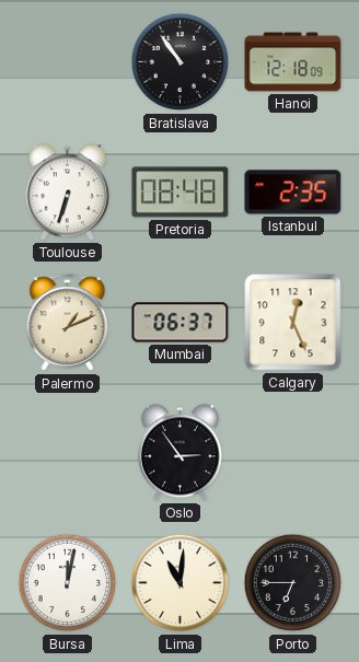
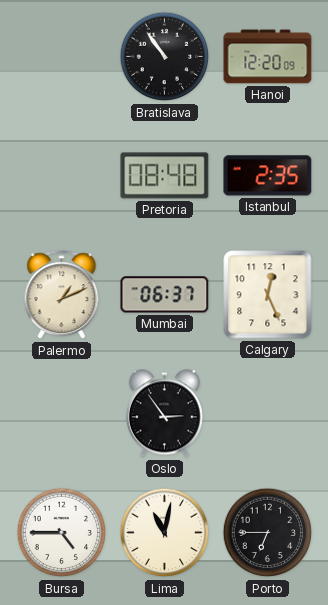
Hanoi: 12:18 -> 12:20
Toulouse: 6:33 -> none
Bursa: 12:02 -> 4:45
Lima: 11:01 -> 11:02
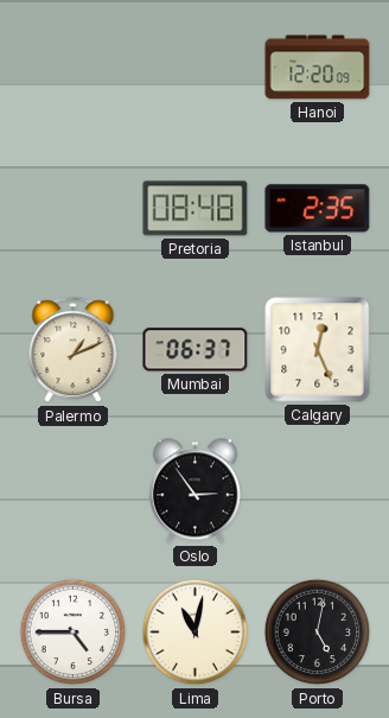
Bratislava: 10:54 -> none
Porto: 6:45 -> 5:02
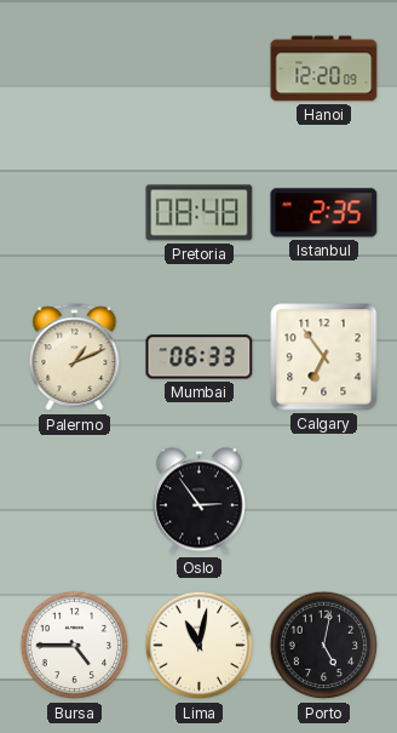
Mumbai: 06:37 -> 06:33
Calgary: 12:26 -> 6:54
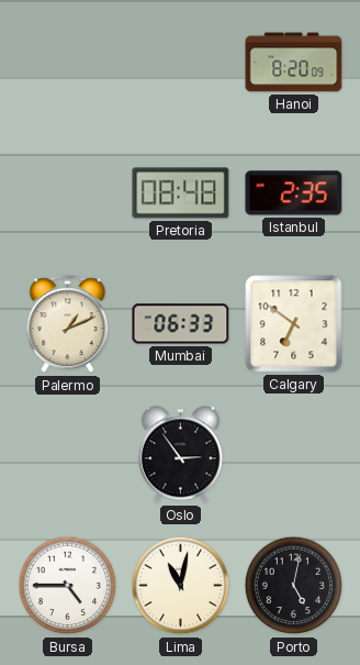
Hanoi: 12:20 -> 8:20
Calgary: 6:54 -> 6:51
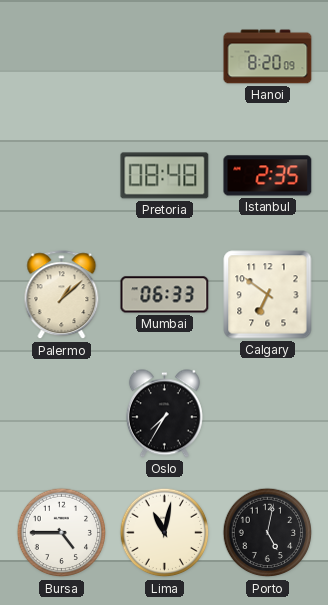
Palermo: 1:11 -> 1:08
Oslo: 2:54 -> 7:35
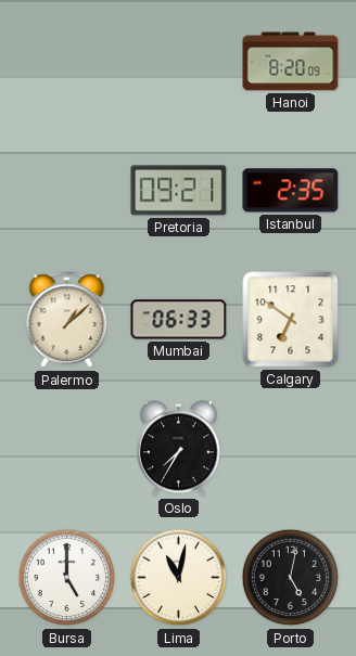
Pretoria: 08:48 -> 09:21
Bursa: 4:45 -> 5:00
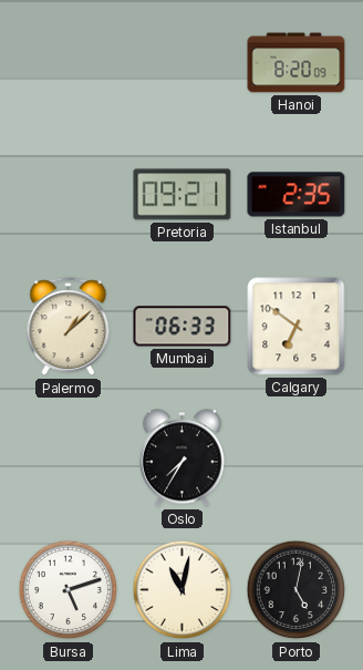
Bursa: 5:00 -> 5:12
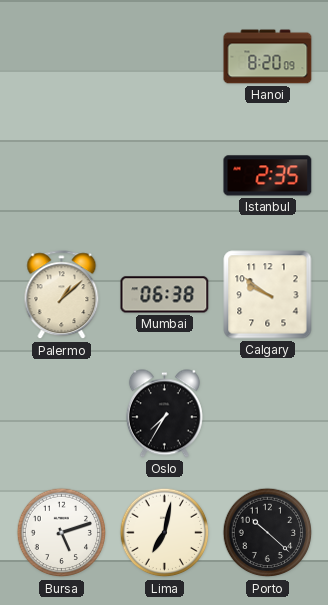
Pretoria: 09:21 -> none
Mumbai: 06:33 -> 06:38
Calgary: 6:51 -> 9:51
Lima: 11:02 -> 7:02
Porto: 5:02 -> 10:22
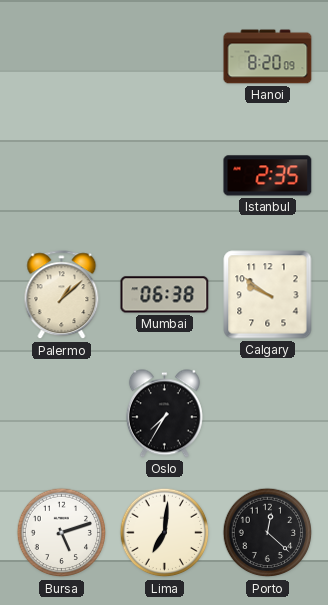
Lima: 7:02 -> 7:01
Porto: 10:22 -> 12:22
